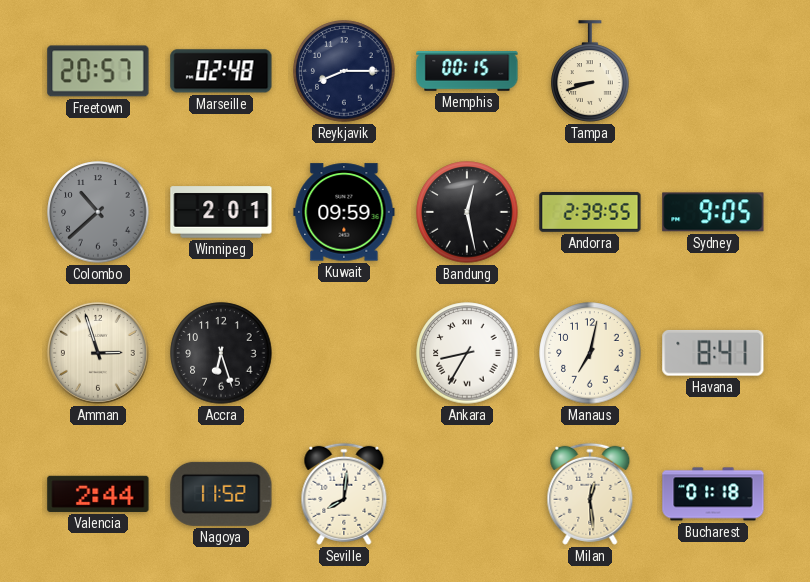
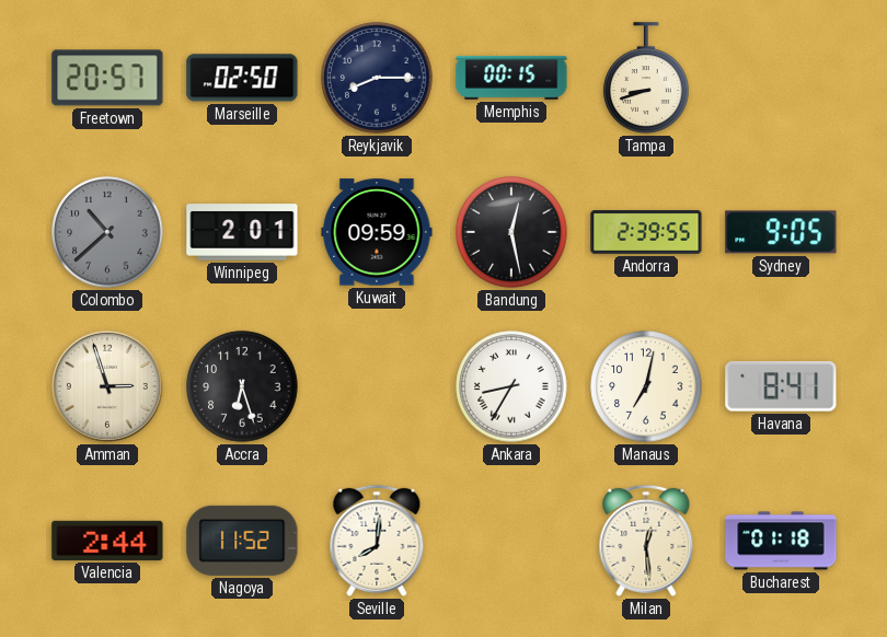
Marseille: 02:48 -> 02:50
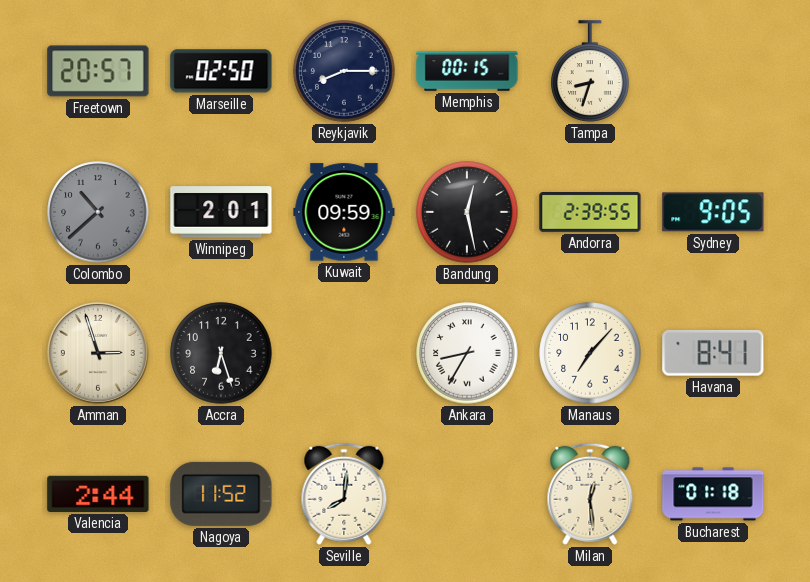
Tampa: 8:42 -> 8:33
Manaus: 7:02 -> 7:07
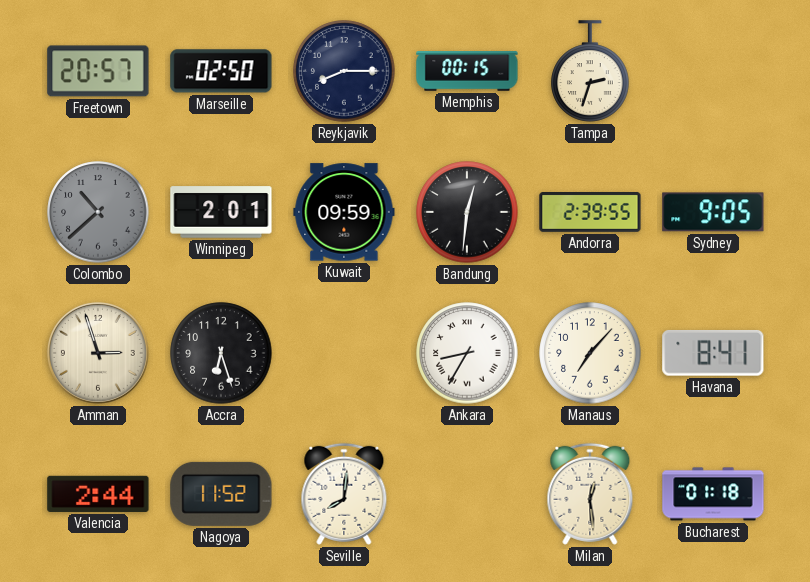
Tampa: 8:33 -> 2:33
Bandung: 12:28 -> 12:31
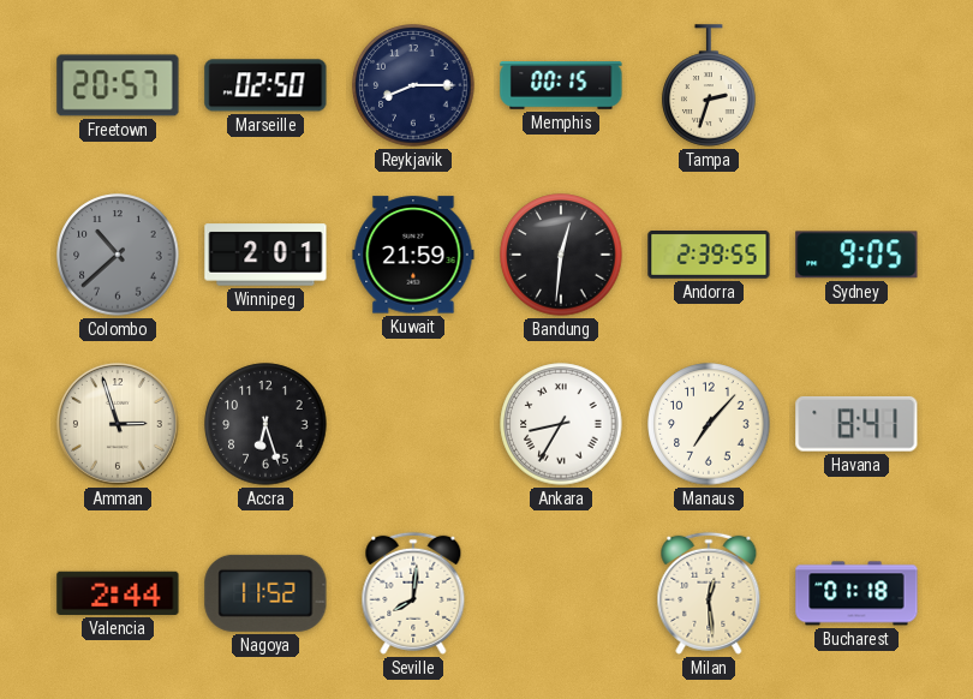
Kuwait: 09:59 -> 21:59
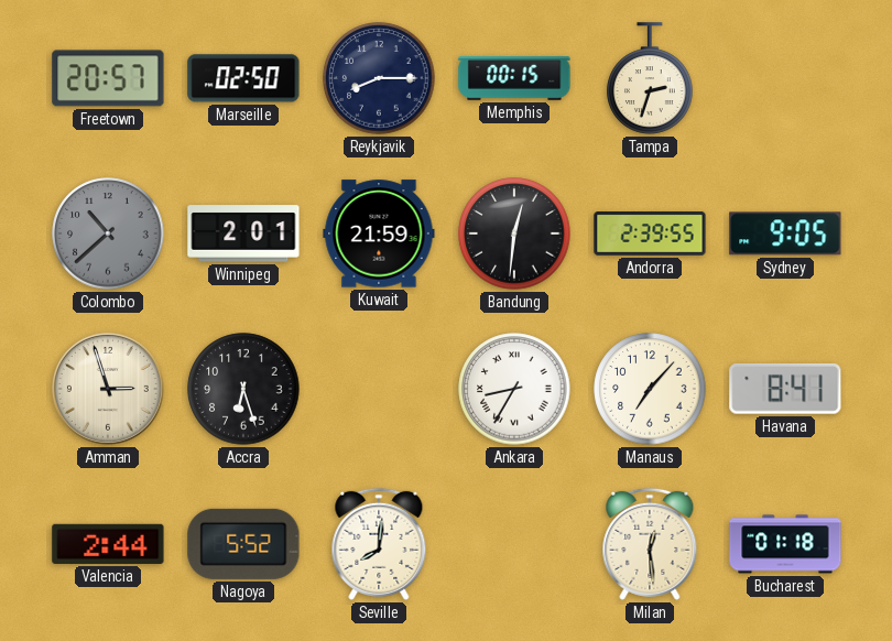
Nagoya: 11:52 -> 5:52
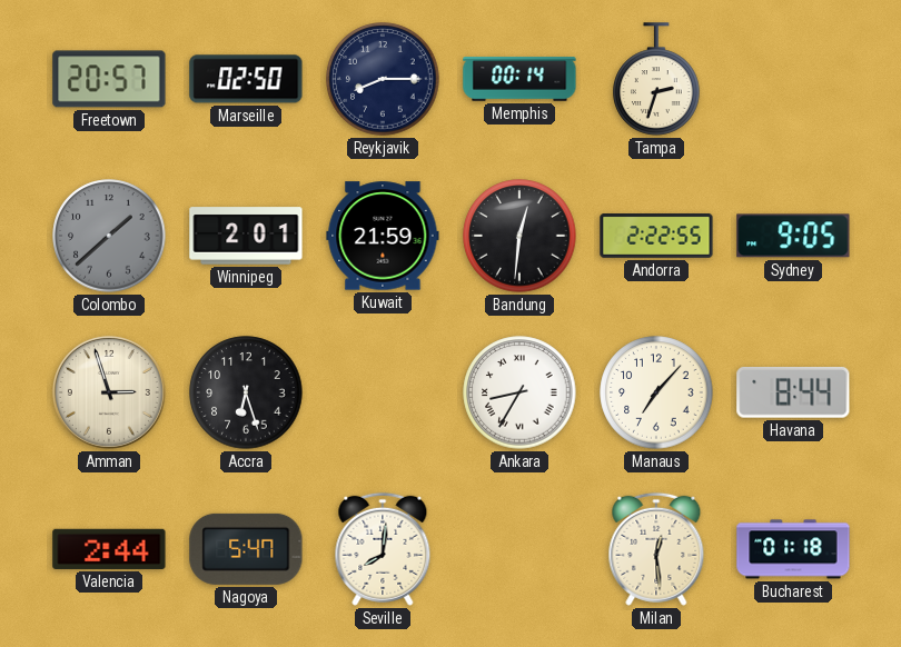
Memphis: 00:15 -> 00:14
Colombo: 10:38 -> 1:38
Andorra: 2:39 -> 2:22
Havana: 8:41 -> 8:44
Nagoya: 5:52 -> 5:47
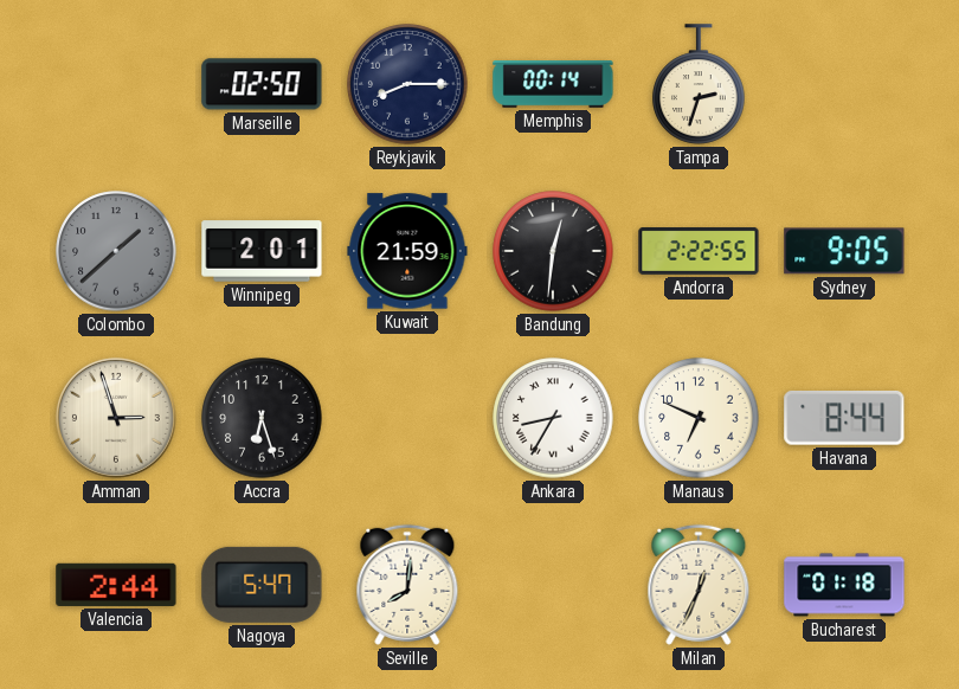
Freetown: 20:57 -> none
Manaus: 7:07 -> 6:49
Milan: 12:29 -> 12:34
